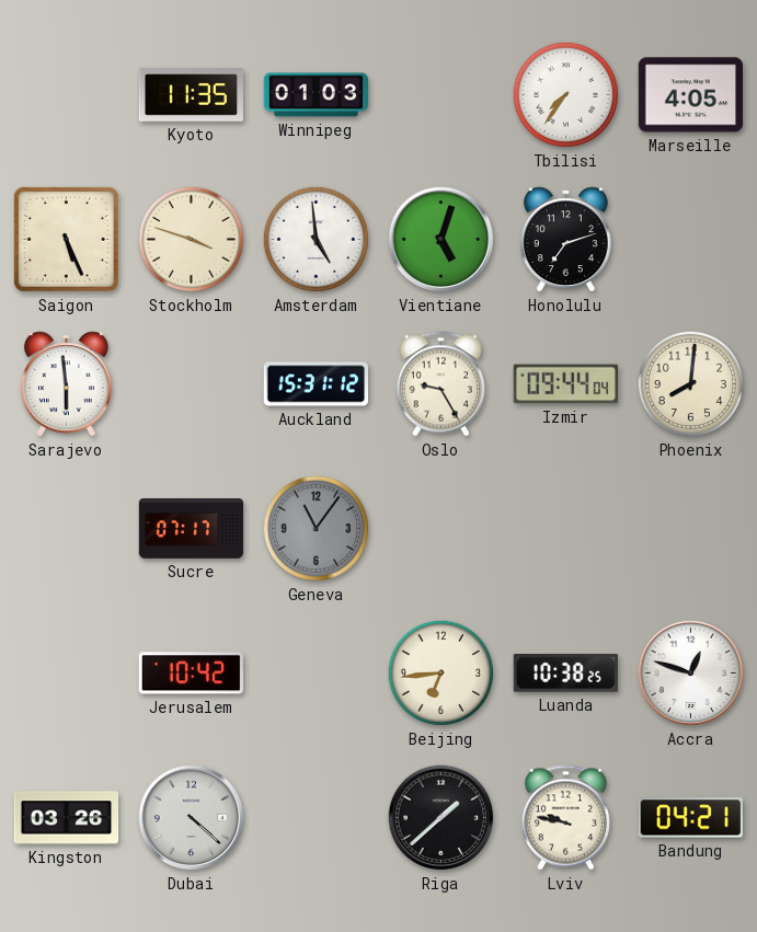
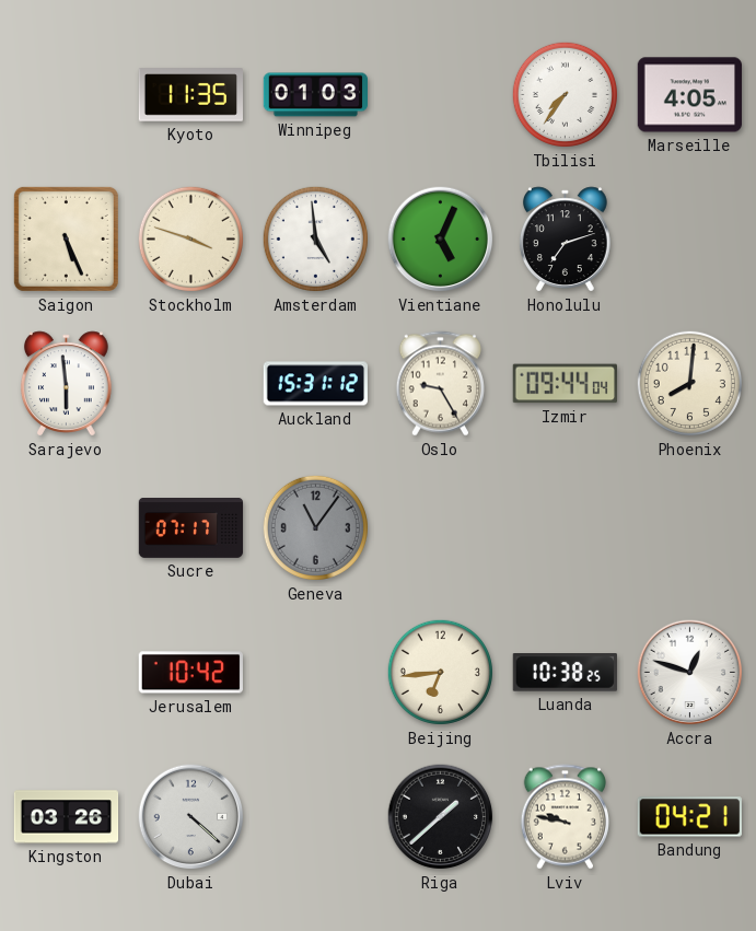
Vientiane: 5:03 -> 5:04
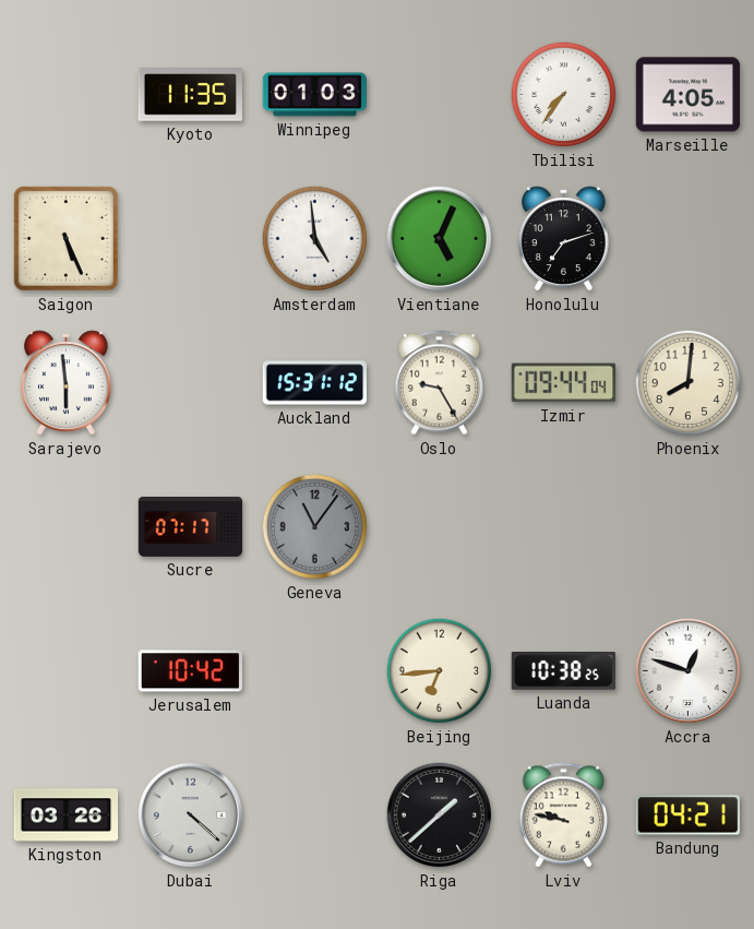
Stockholm: 3:48 -> none
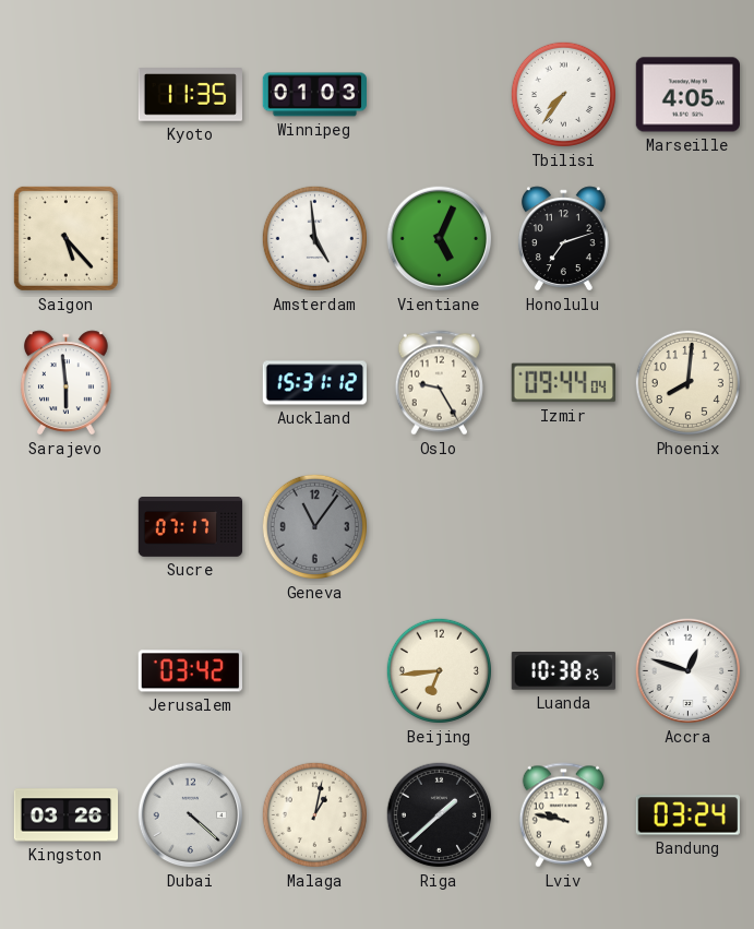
Saigon: 5:26 -> 5:23
Jerusalem: 10:42 -> 03:42
Malaga: none -> 1:02
Bandung: 04:21 -> 03:24
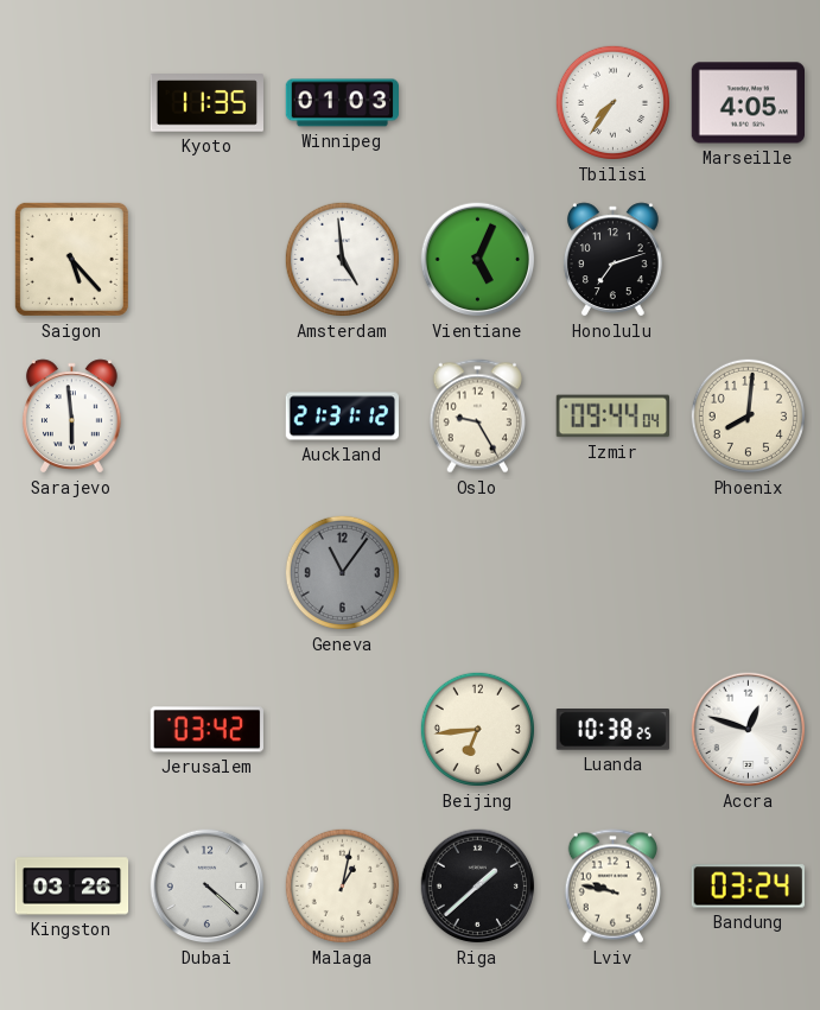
Auckland: 15:31 -> 21:31
Sucre: 07:17 -> none
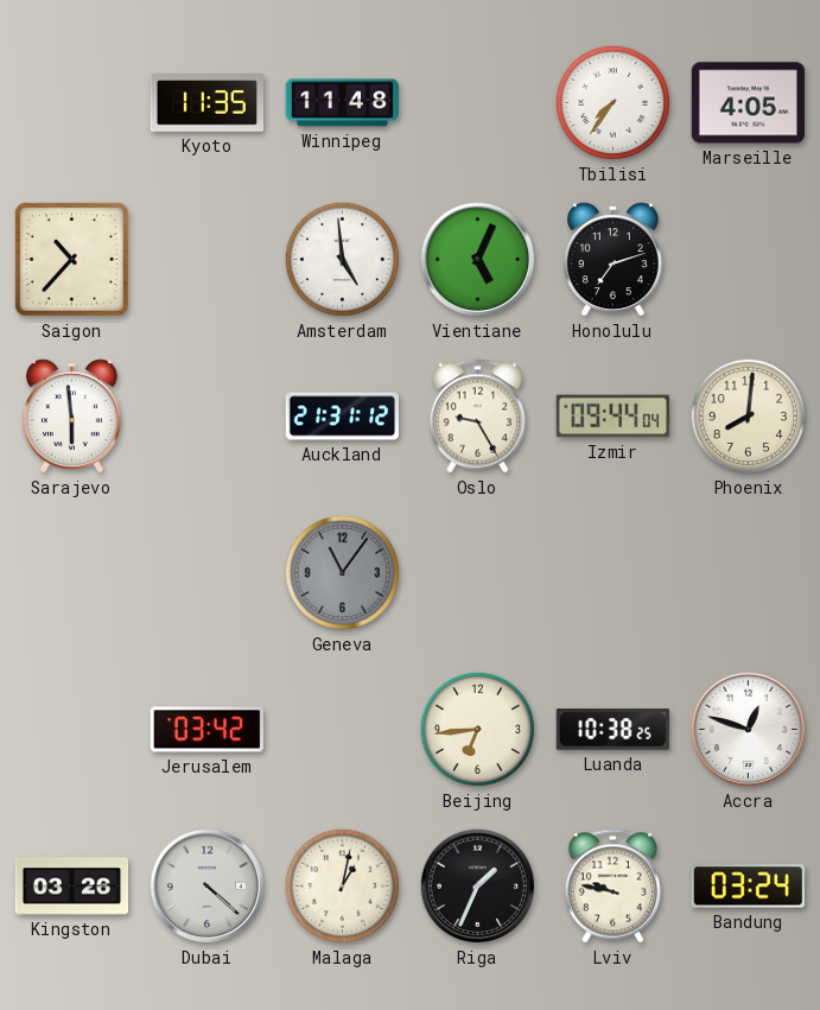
Winnipeg: 01:03 -> 11:48
Saigon: 5:23 -> 10:37
Riga: 1:38 -> 1:34
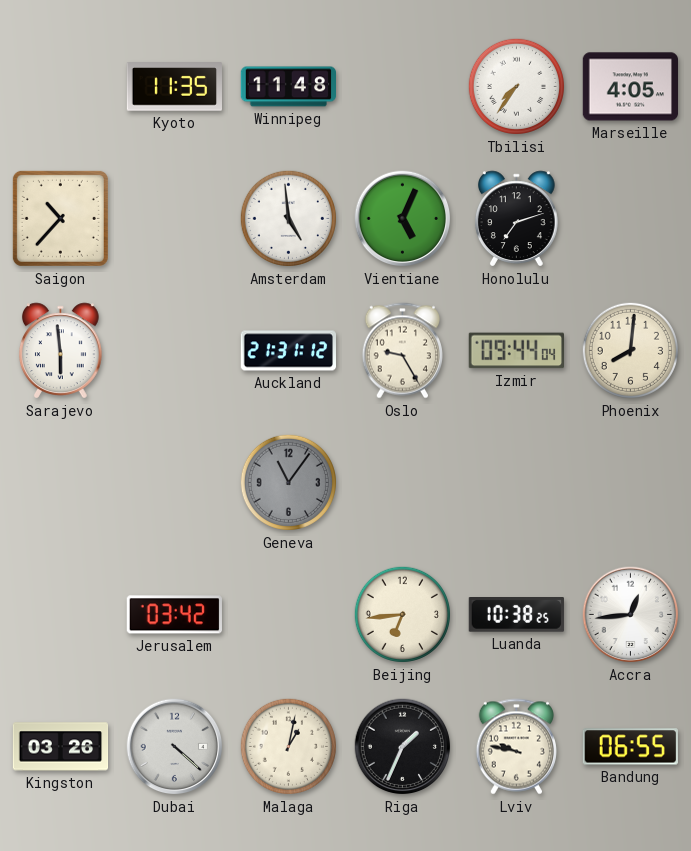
Accra: 12:48 -> 12:44
Bandung: 03:24 -> 06:55
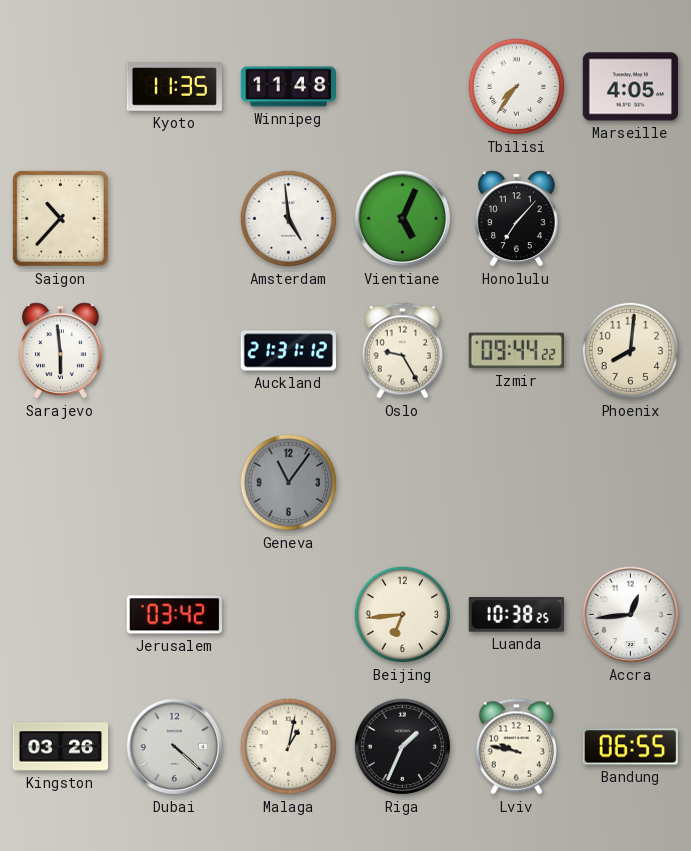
Honolulu: 7:12 -> 7:07
Izmir: 09:44:04 -> 09:44:22
